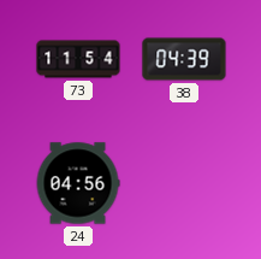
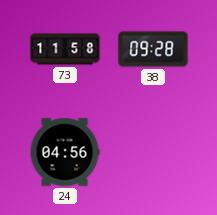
73: 11:54 -> 11:58
38: 04:39 -> 09:28
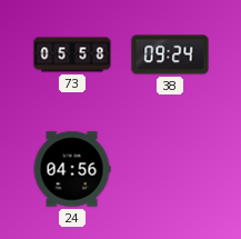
73: 11:58 -> 05:58
38: 09:28 -> 09:24
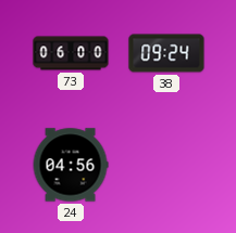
73: 05:58 -> 06:00
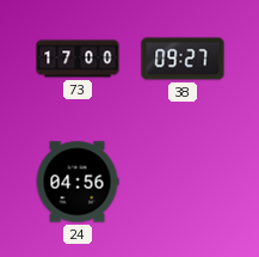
73: 06:00 -> 17:00
38: 09:24 -> 09:27
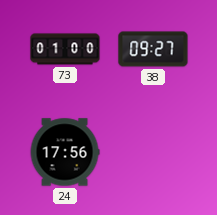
73: 17:00 -> 01:00
24: 04:56 -> 17:56
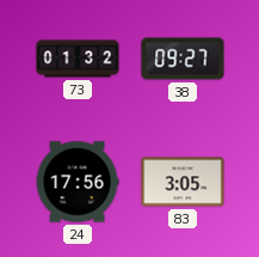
73: 01:00 -> 01:32
83: none -> 3:05
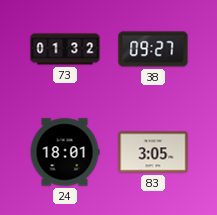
24: 17:56 -> 18:01
